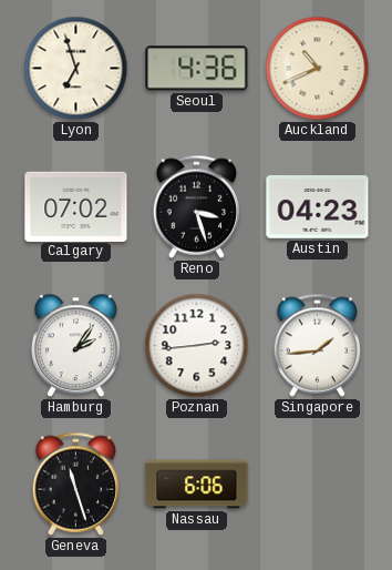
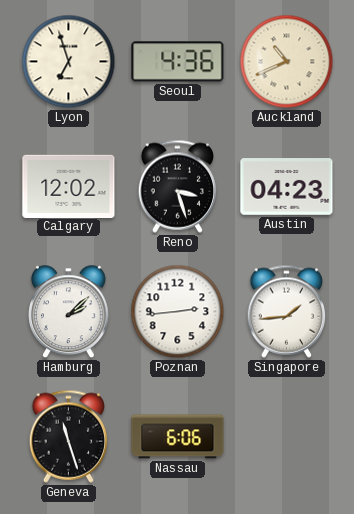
Calgary: 07:02 -> 12:02
Hamburg: 2:06 -> 2:08
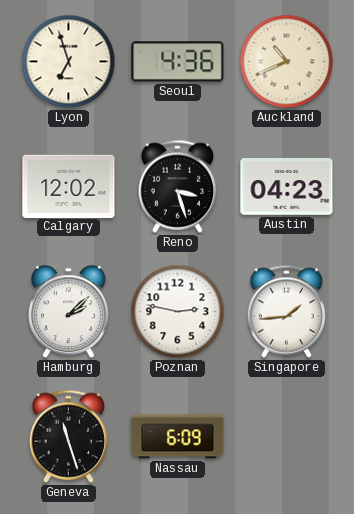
Poznan: 2:44 -> 2:47
Nassau: 6:06 -> 6:09
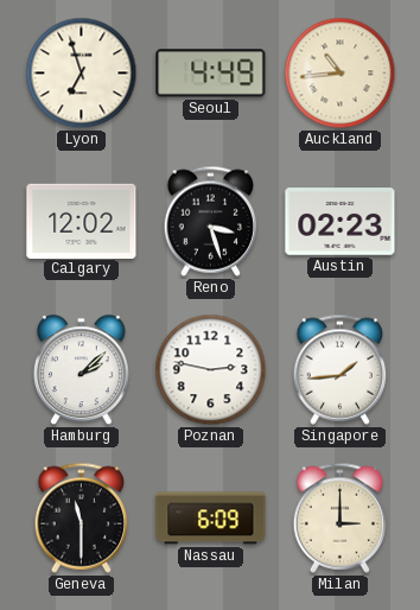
Seoul: 4:36 -> 4:49
Auckland: 10:41 -> 10:44
Austin: 04:23 -> 02:23
Geneva: 11:27 -> 11:30
Milan: none -> 3:00
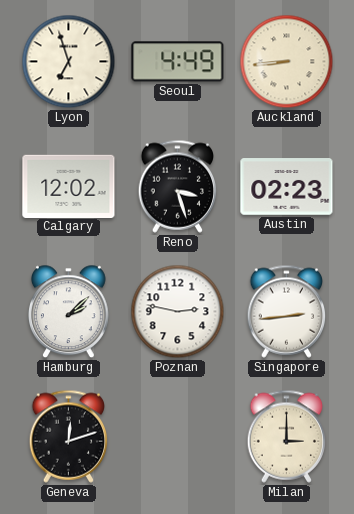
Auckland: 10:44 -> 8:44
Singapore: 1:44 -> 2:44
Geneva: 11:30 -> 12:12
Nassau: 6:09 -> none
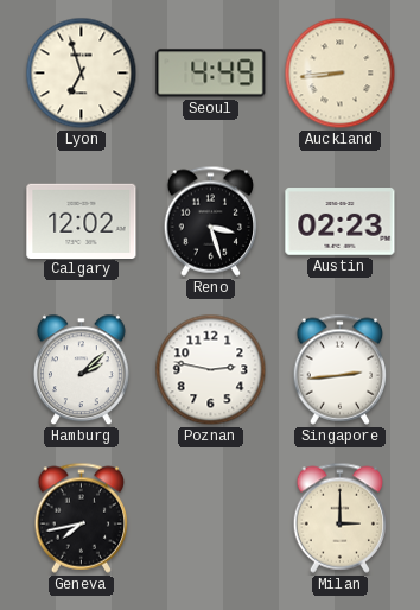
Geneva: 12:12 -> 7:43
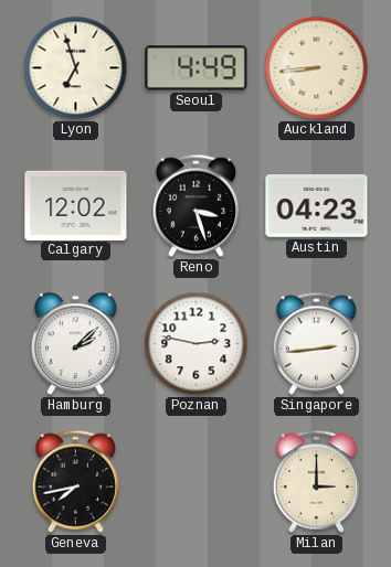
Austin: 02:23 -> 04:23
